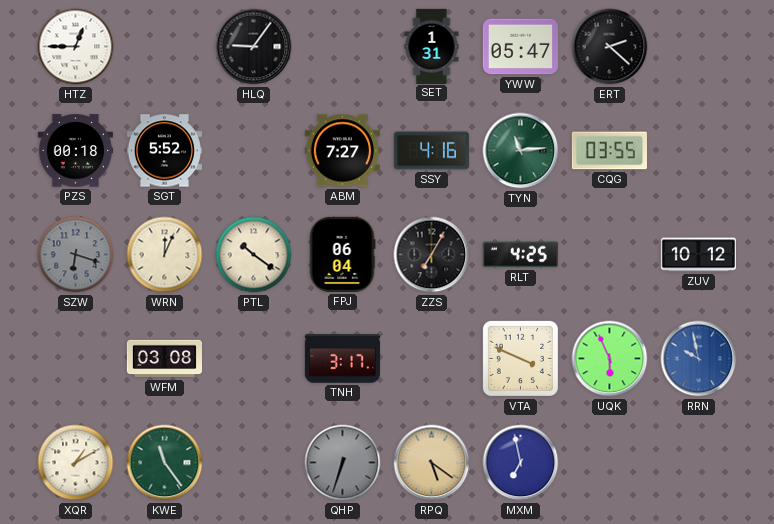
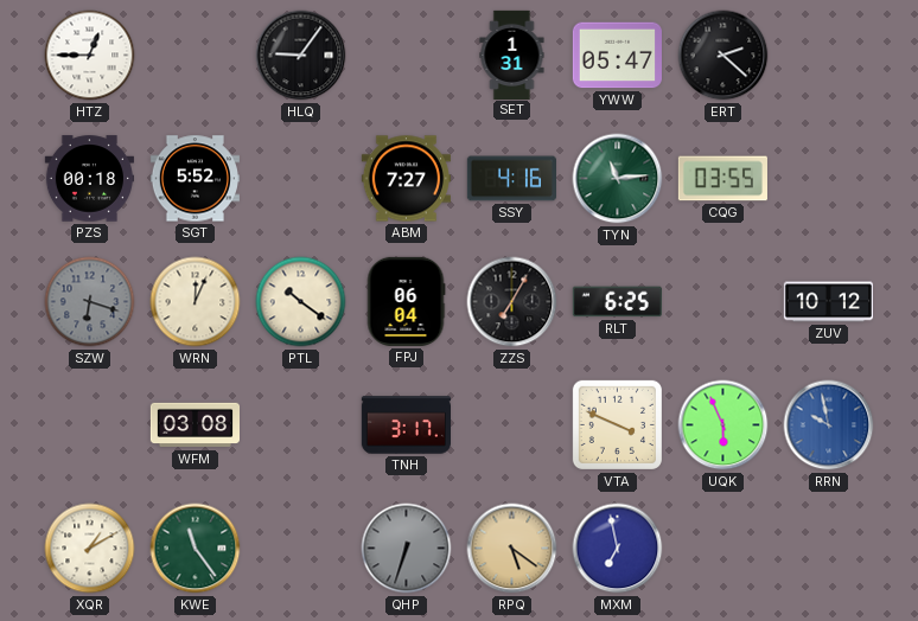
RLT: 4:25 -> 6:25
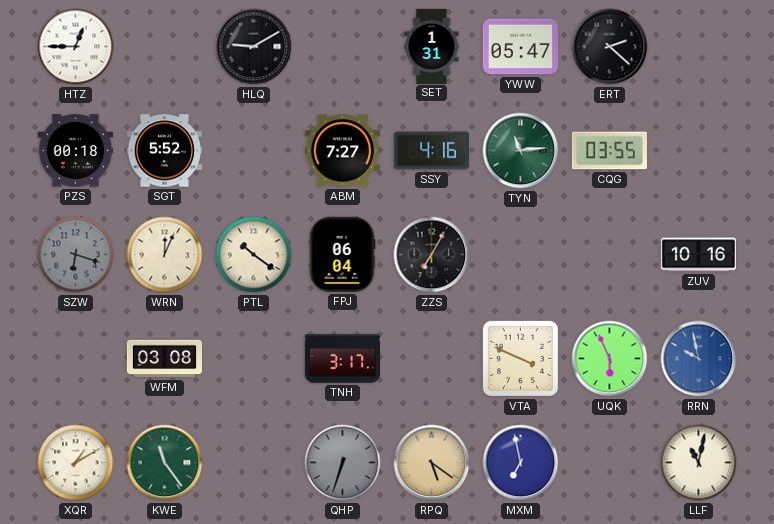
HLQ: 9:06 -> 9:10
RLT: 6:25 -> none
ZUV: 10:12 -> 10:16
LLF: none -> 11:02
